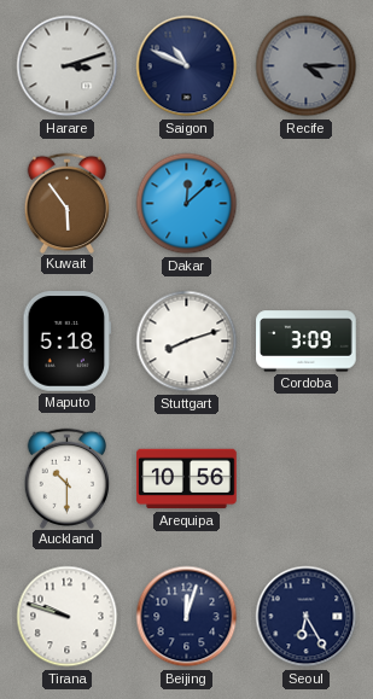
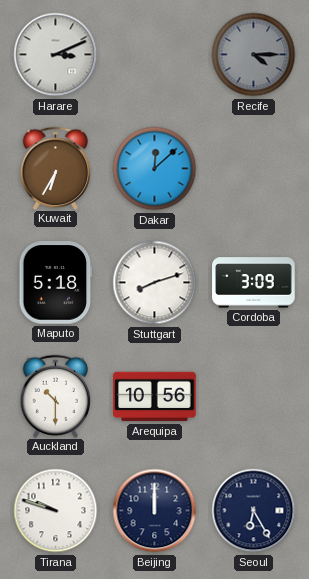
Harare: 3:12 -> 3:11
Saigon: 10:49 -> none
Kuwait: 5:54 -> 6:35
Beijing: 12:03 -> 12:00
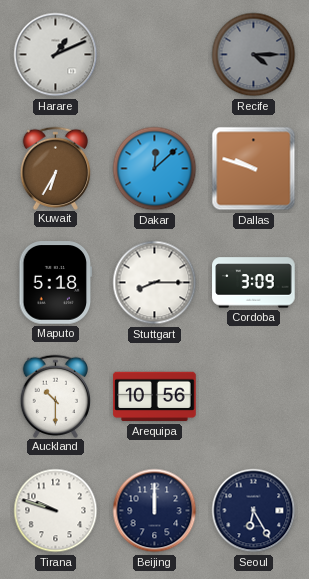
Harare: 3:11 -> 1:11
Dallas: none -> 9:48
Stuttgart: 8:12 -> 8:15
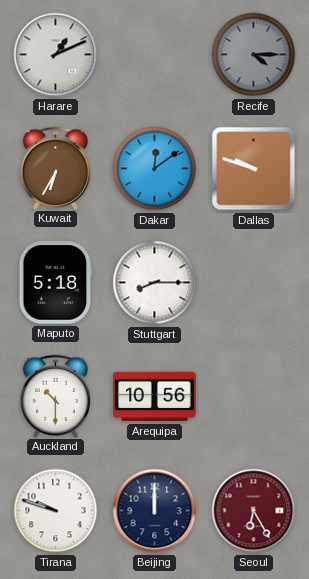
Dakar: 12:08 -> 12:09
Cordoba: 3:09 -> none
Seoul dial: navy -> burgundy
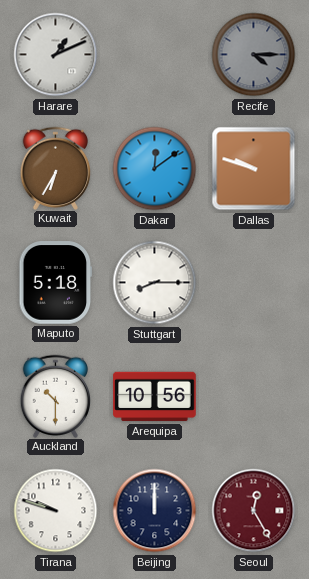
Seoul: 6:25 -> 12:25
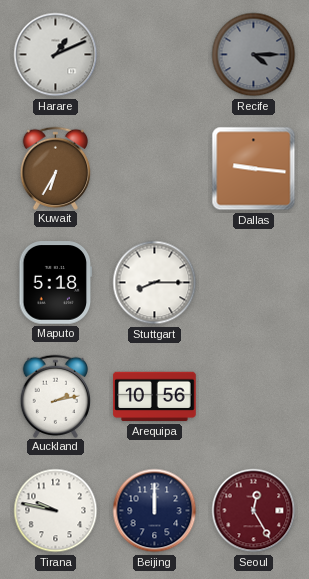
Dakar: 12:09 -> none
Dallas: 9:48 -> 9:16
Auckland: 10:30 -> 2:13
Tirana: 9:48 -> 9:47
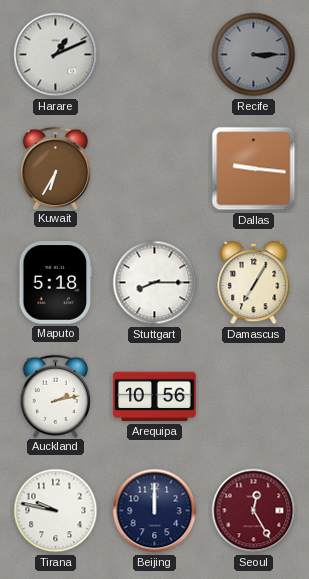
Recife: 4:15 -> 3:15
Damascus: none -> 7:05
